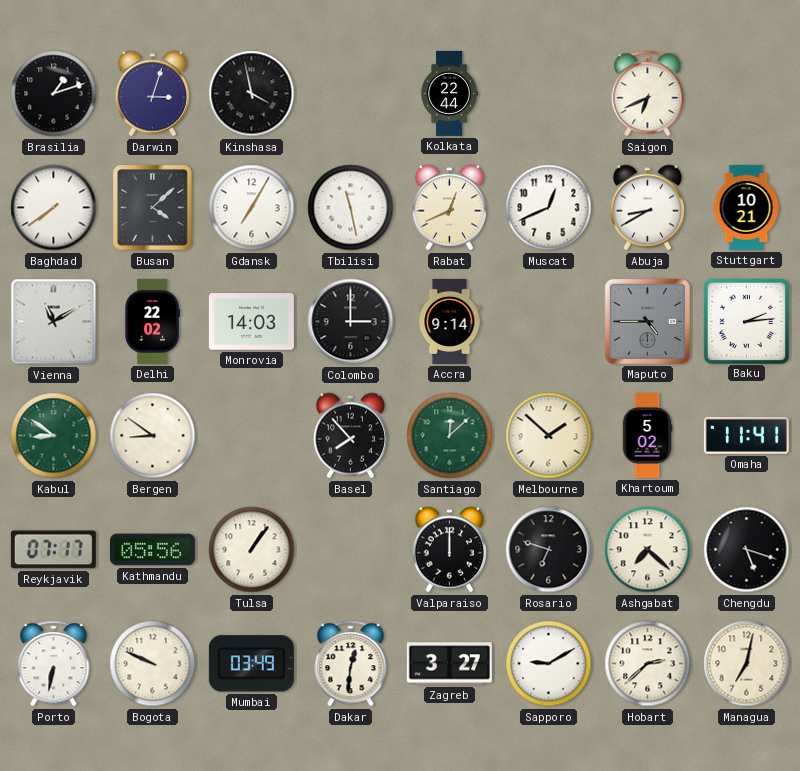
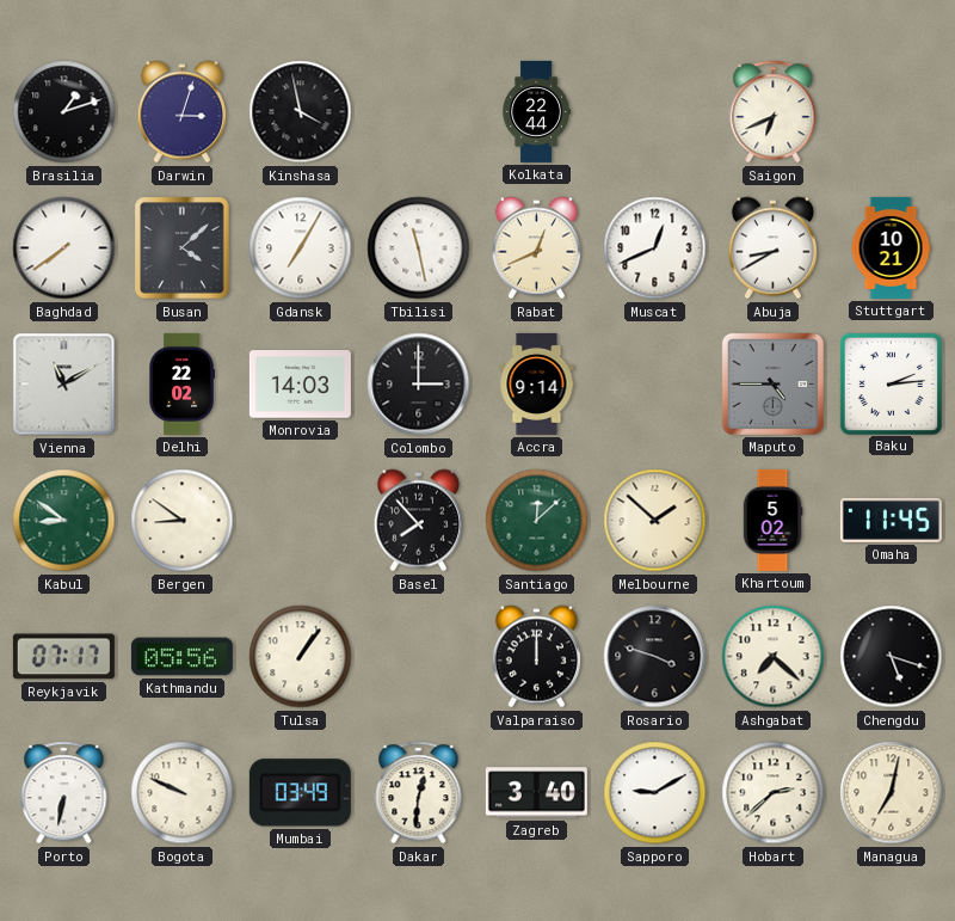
Omaha: 11:41 -> 11:45
Rosario: 6:48 -> 3:48
Zagreb: 3:27 -> 3:40
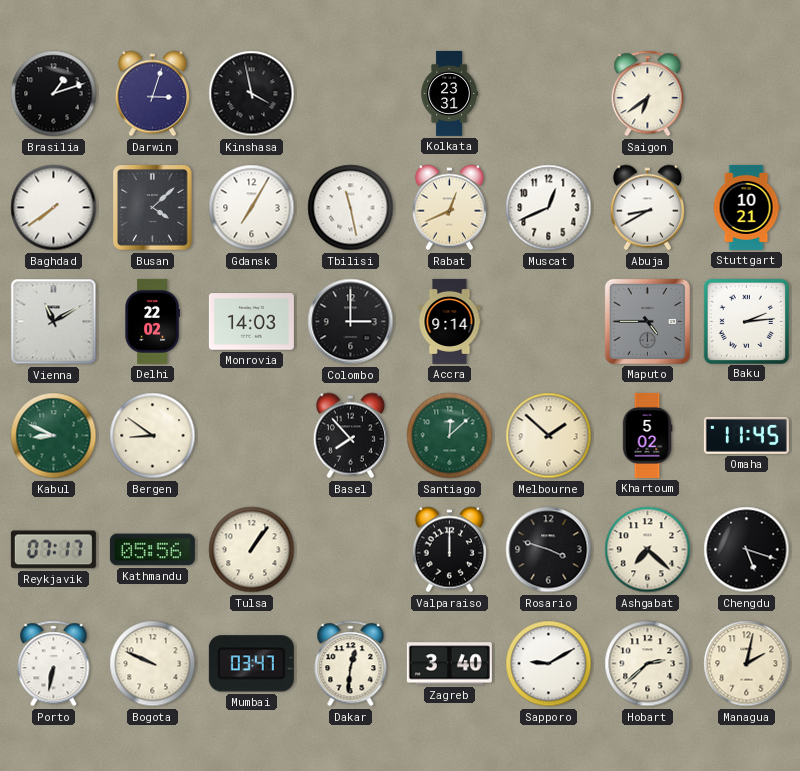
Kolkata: 22:44 -> 23:31
Saigon: 6:41 -> 6:39
Kabul: 8:51 -> 8:49
Mumbai: 03:49 -> 03:47
Managua: 7:02 -> 2:02
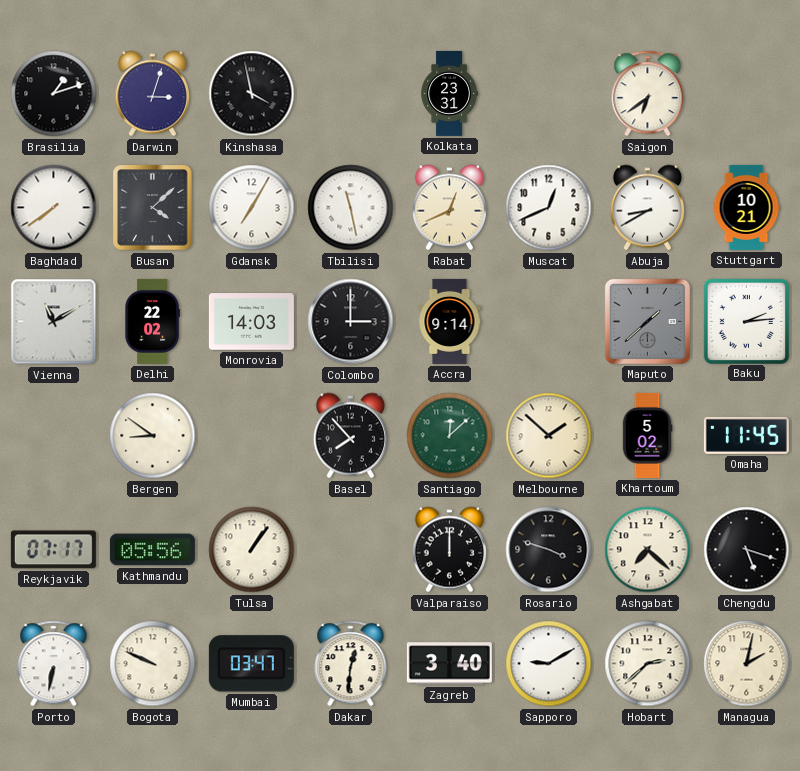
Maputo: 4:45 -> 1:38
Kabul: 8:49 -> none
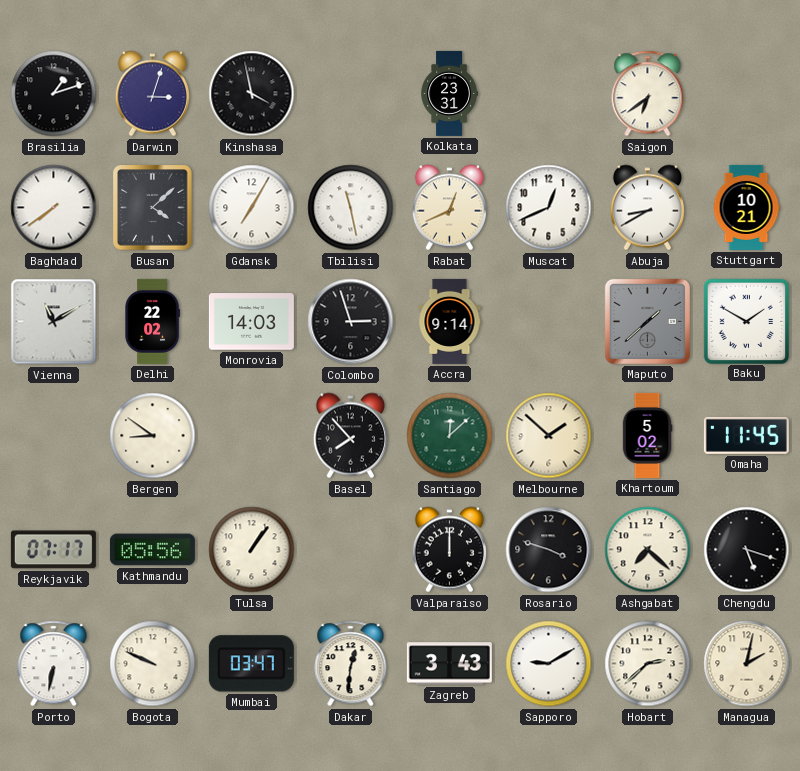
Colombo: 3:00 -> 2:57
Baku: 2:14 -> 1:50
Zagreb: 3:40 -> 3:43
